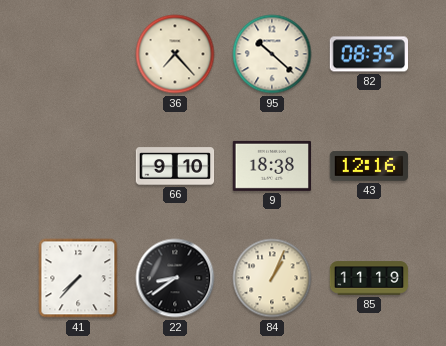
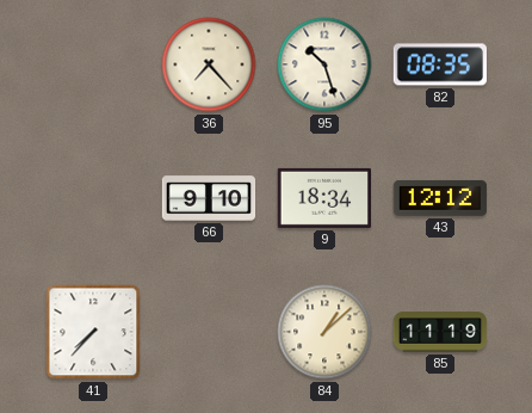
95: 10:22 -> 10:27
9: 18:38 -> 18:34
43: 12:16 -> 12:12
22: 8:39 -> none
84: 1:04 -> 1:08
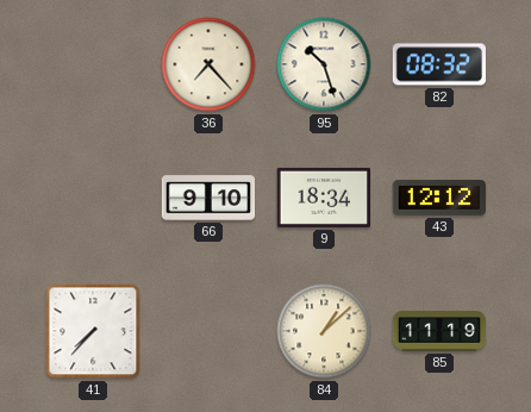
82: 08:35 -> 08:32
